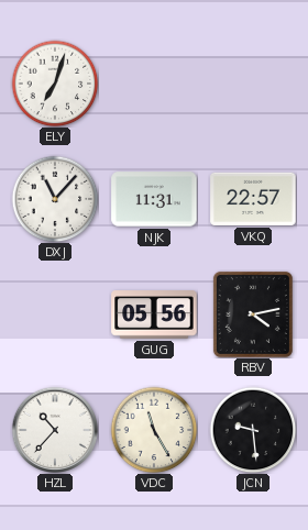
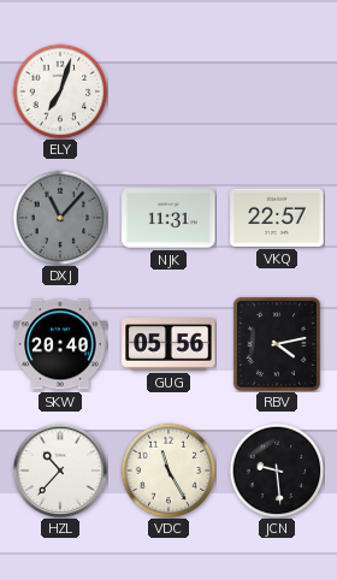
DXJ dial: white -> grey
SKW: none -> 20:40
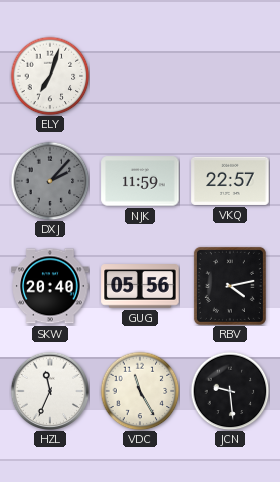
DXJ: 11:07 -> 2:07
NJK: 11:31 -> 11:59
HZL: 10:37 -> 11:34
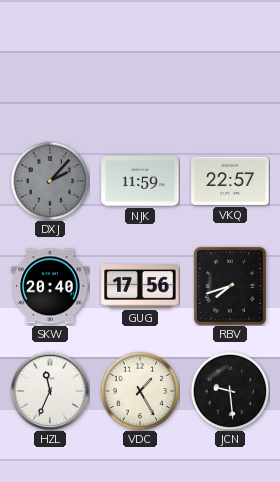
ELY: 7:03 -> none
GUG: 05:56 -> 17:56
RBV: 4:13 -> 7:42
VDC: 11:25 -> 1:25
